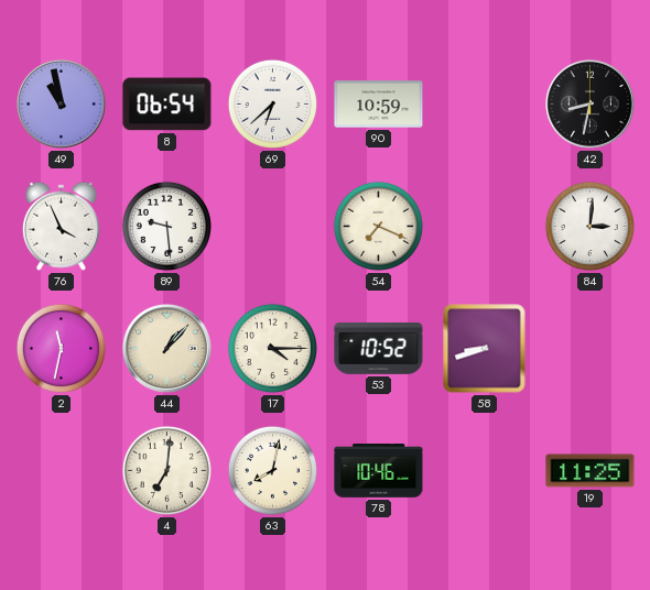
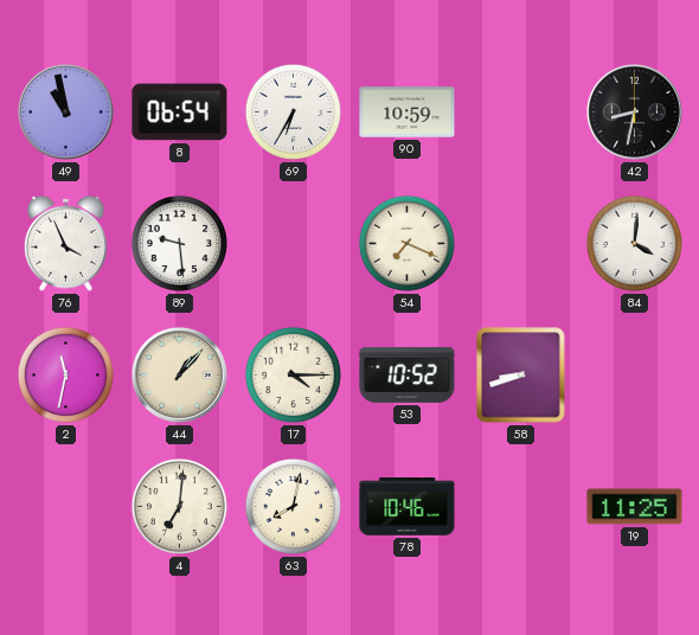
69: 6:38 -> 6:35
84: 3:01 -> 4:01
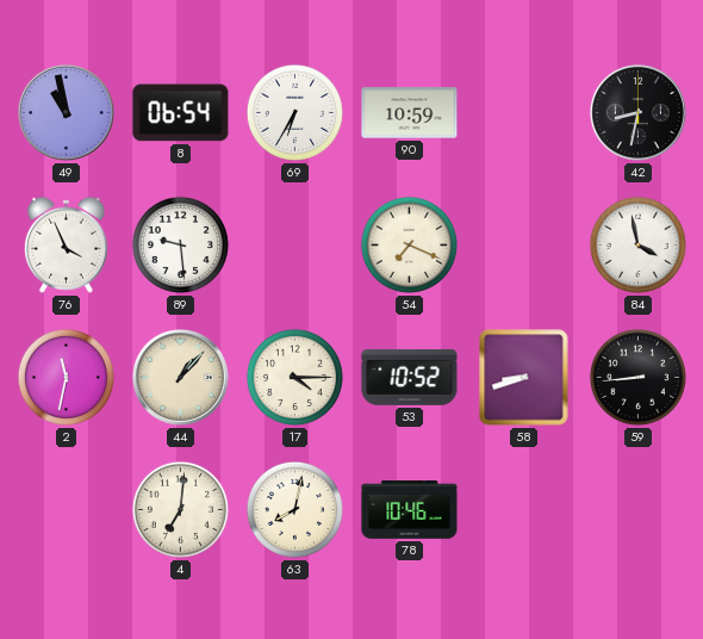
84: 4:01 -> 3:58
59: none -> 8:44
19: 11:25 -> none
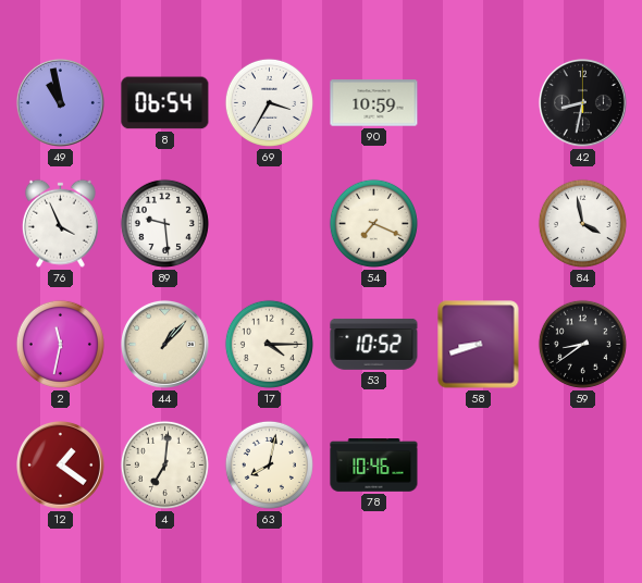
69: 6:35 -> 3:35
59: 8:44 -> 8:39
12: none -> 1:21
